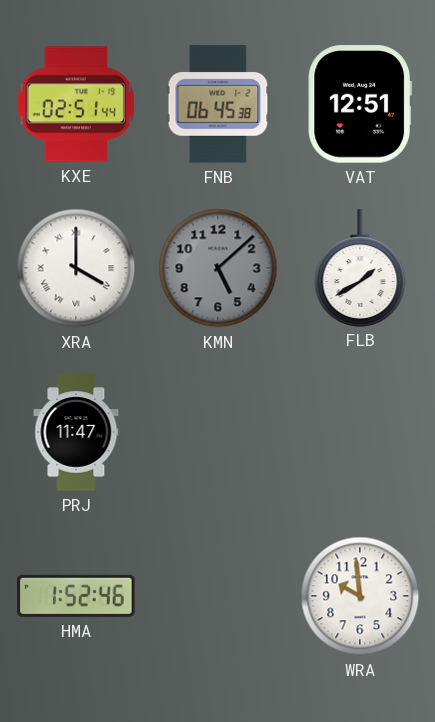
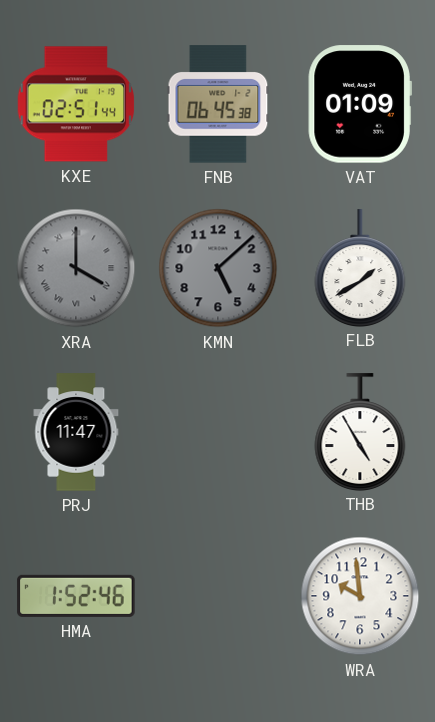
VAT: 12:51 -> 01:09
XRA dial: white -> grey
THB: none -> 4:55
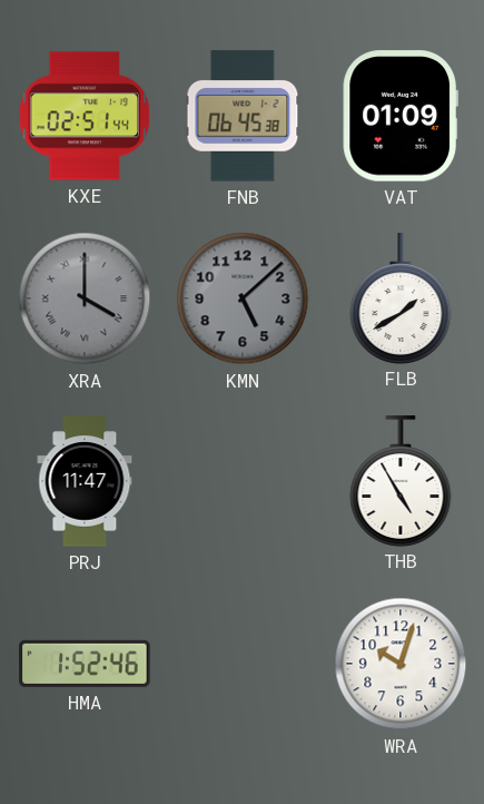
WRA: 9:59 -> 10:03
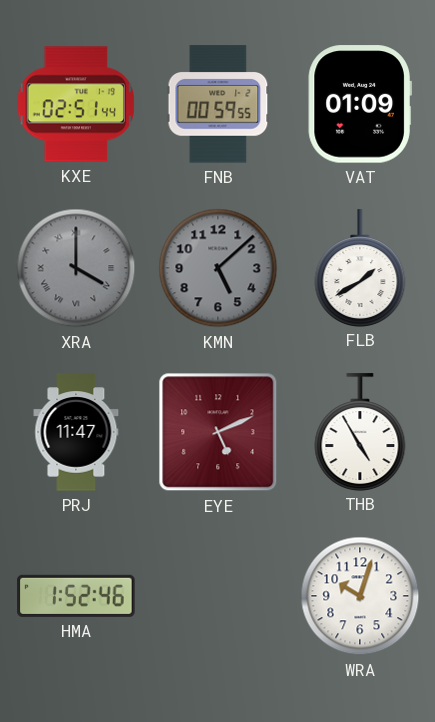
FNB: 06:45 -> 00:59
EYE: none -> 5:11
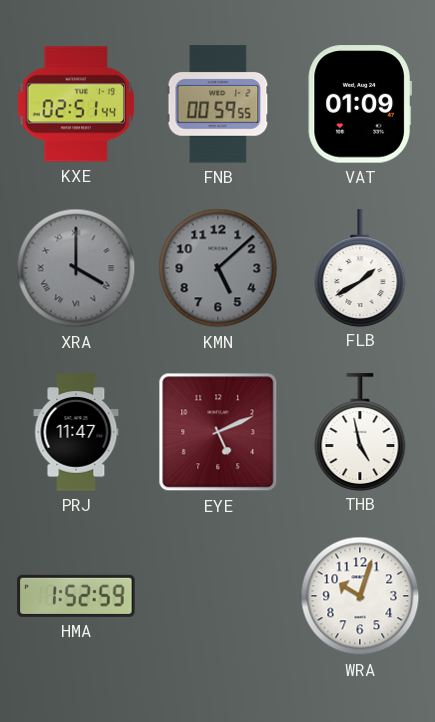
THB: 4:55 -> 4:58
HMA: 1:52:46 -> 1:52:59
